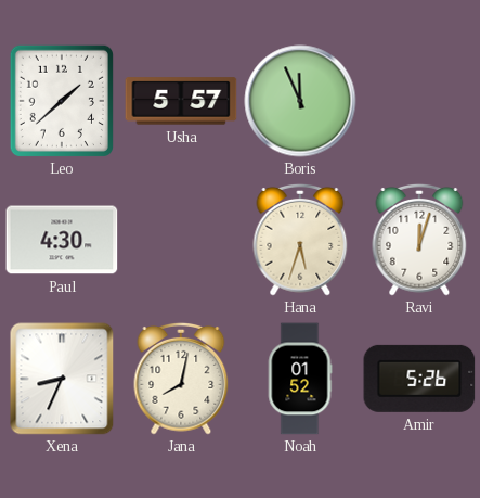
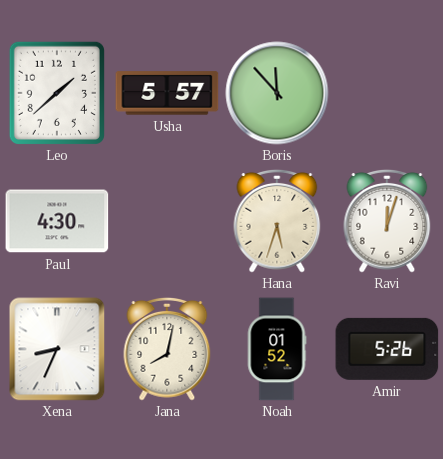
Boris: 11:56 -> 11:53
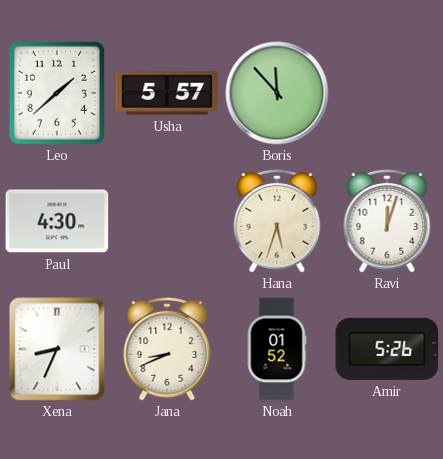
Jana: 8:02 -> 8:41
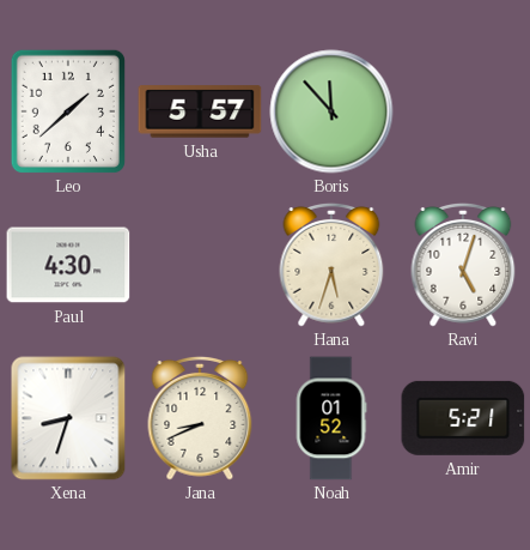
Ravi: 12:03 -> 5:03
Xena: 8:34 -> 8:33
Amir: 5:26 -> 5:21
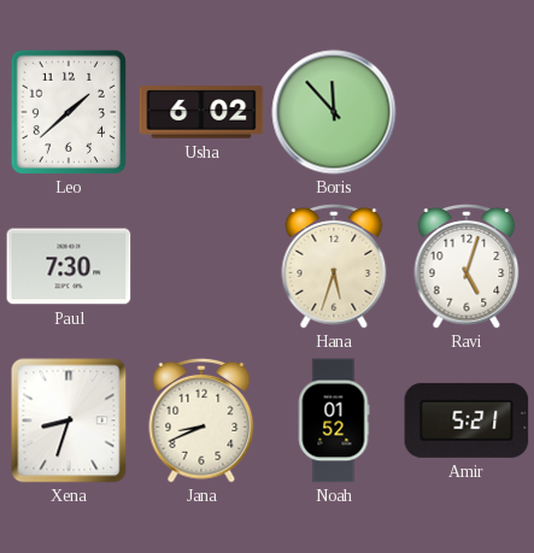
Usha: 5:57 -> 6:02
Paul: 4:30 -> 7:30
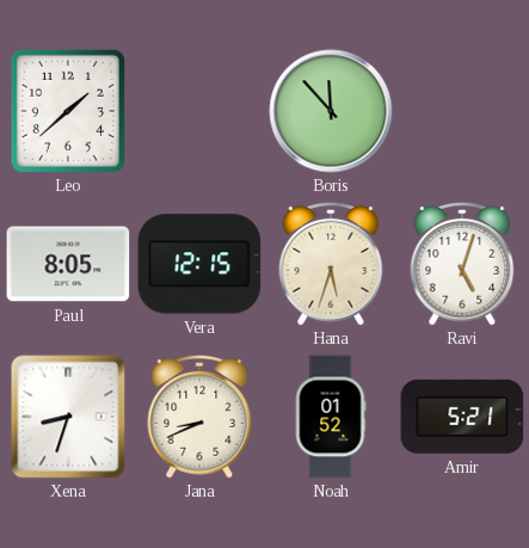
Usha: 6:02 -> none
Paul: 7:30 -> 8:05
Vera: none -> 12:15
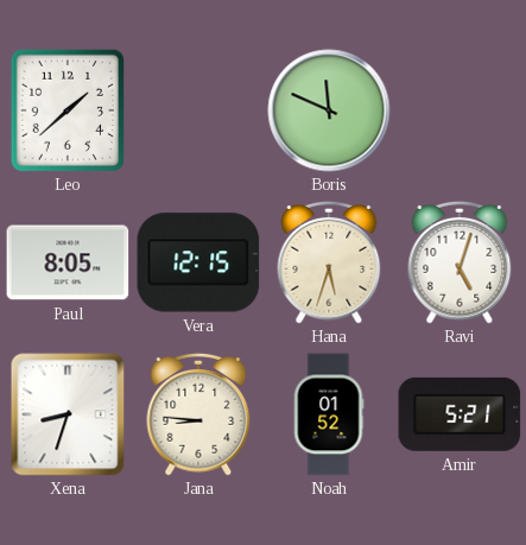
Boris: 11:53 -> 11:49
Jana: 8:41 -> 8:46
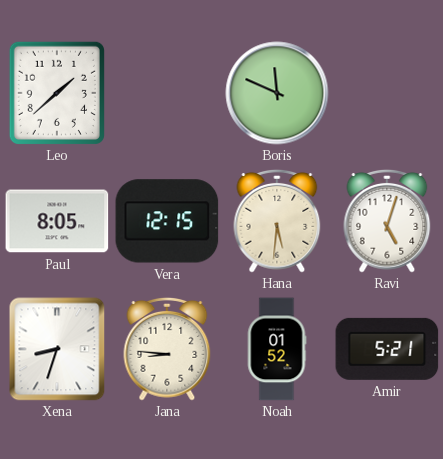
Hana: 5:33 -> 5:31
